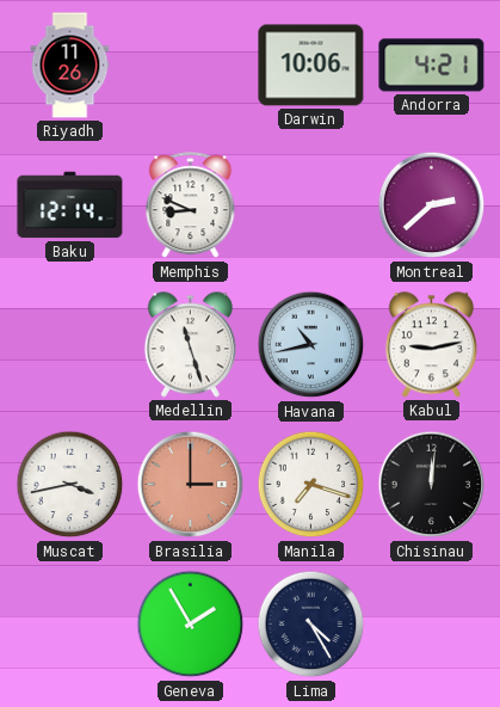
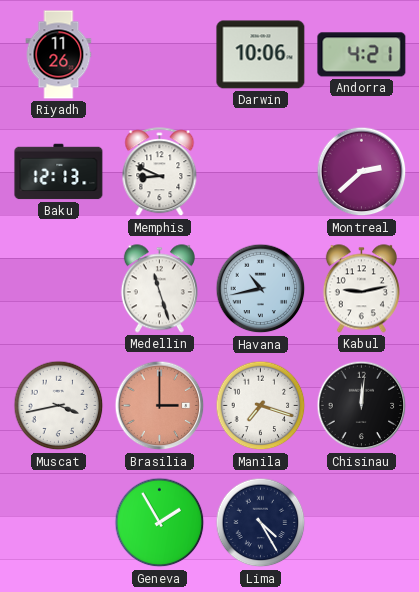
Baku: 12:14 -> 12:13
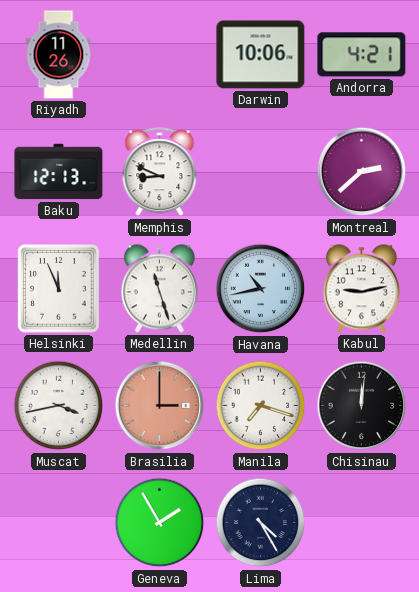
Helsinki: none -> 11:56
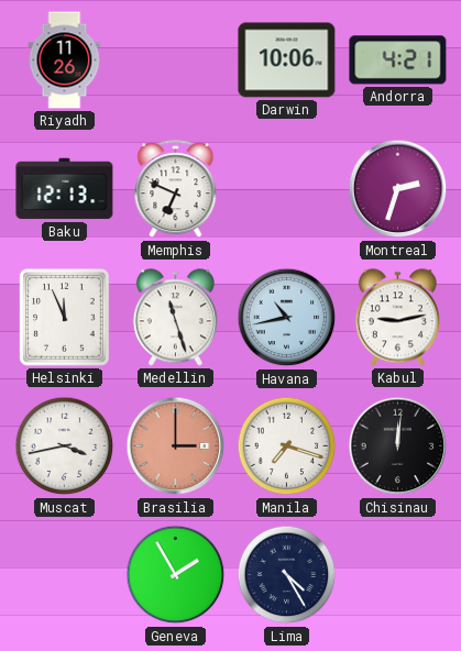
Memphis: 8:49 -> 6:49
Montreal: 2:38 -> 2:33
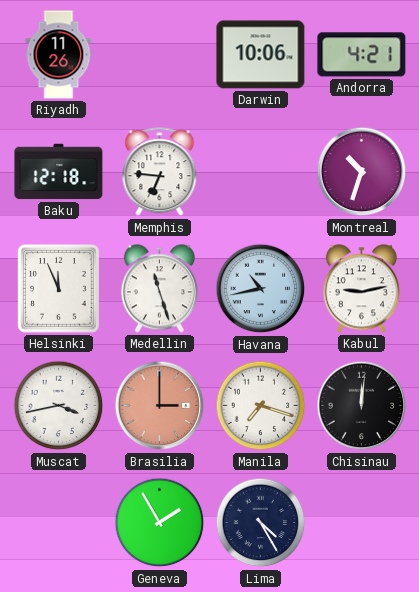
Baku: 12:13 -> 12:18
Memphis: 6:49 -> 6:46
Montreal: 2:33 -> 10:33
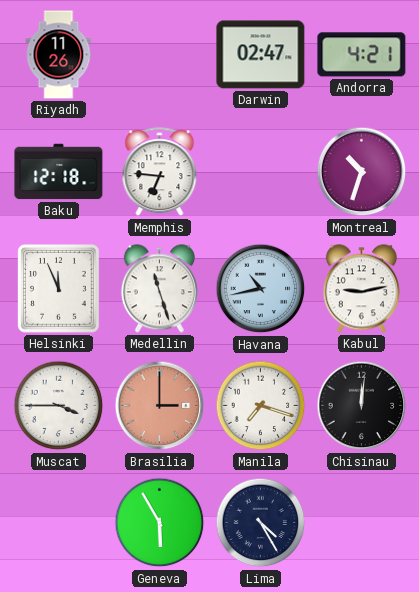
Darwin: 10:06 -> 02:47
Muscat: 3:43 -> 3:45
Geneva: 1:55 -> 5:55
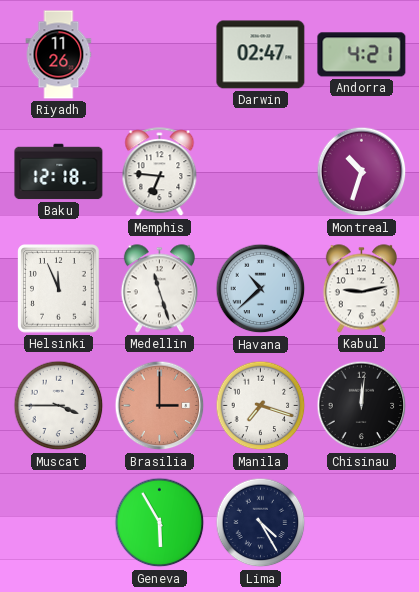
Havana: 10:43 -> 10:38
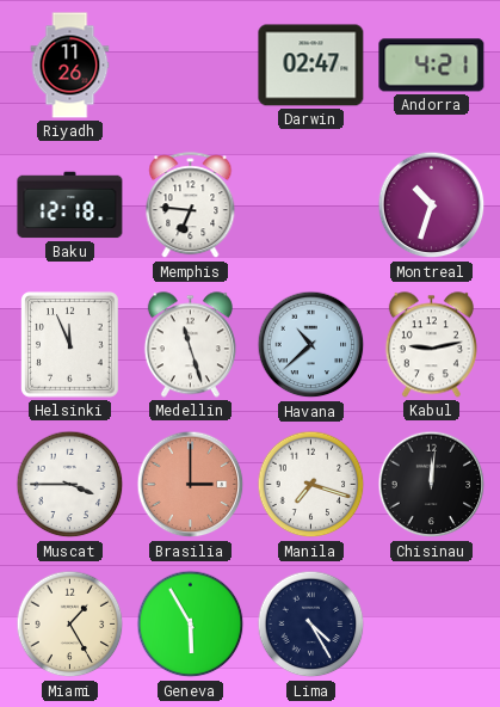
Miami: none -> 1:25
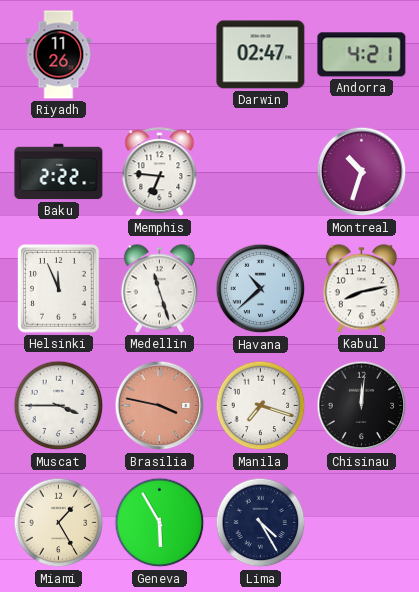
Baku: 12:18 -> 2:22
Kabul: 9:13 -> 8:13
Brasilia: 3:00 -> 3:47
